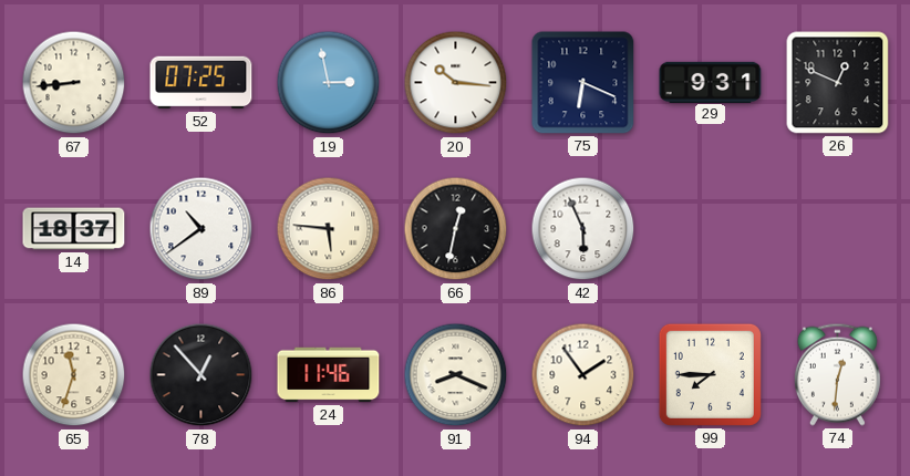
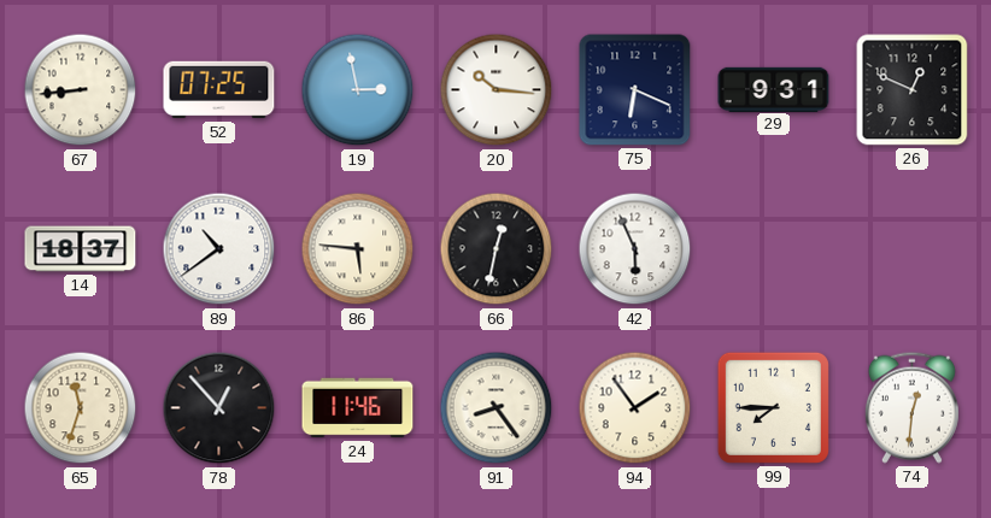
91: 8:19 -> 8:24
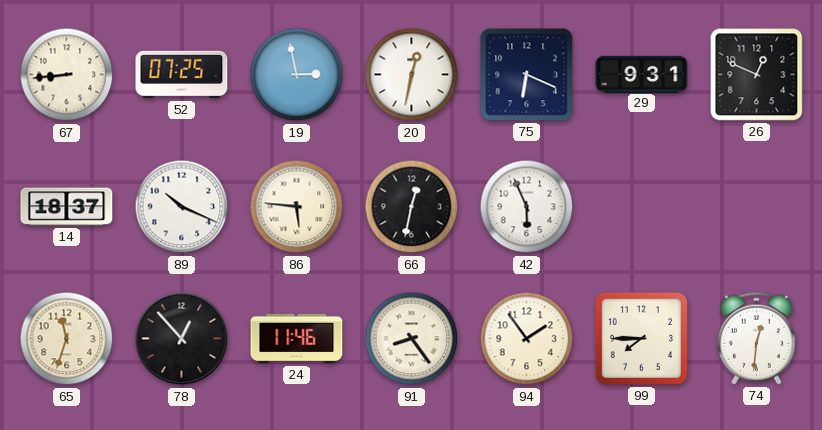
20: 10:16 -> 12:32
89: 10:39 -> 10:19
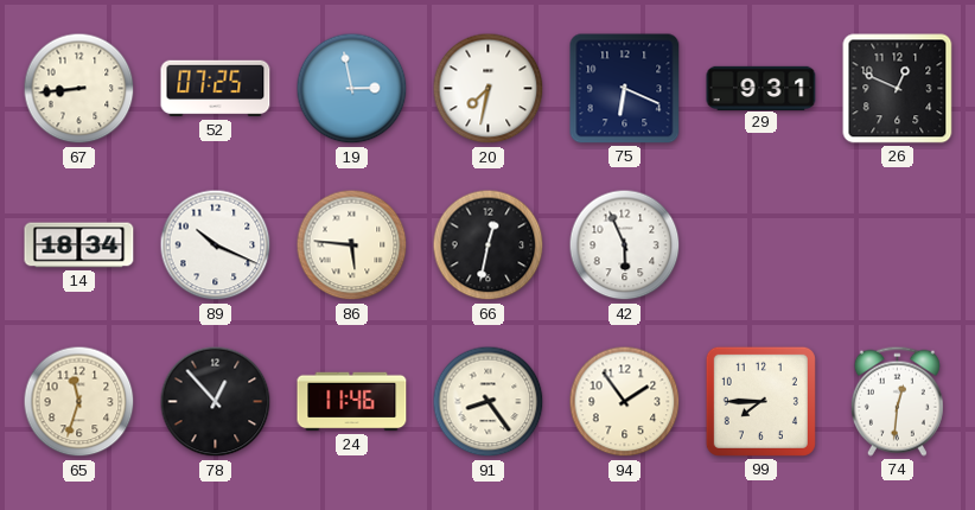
20: 12:32 -> 7:32
14: 18:37 -> 18:34
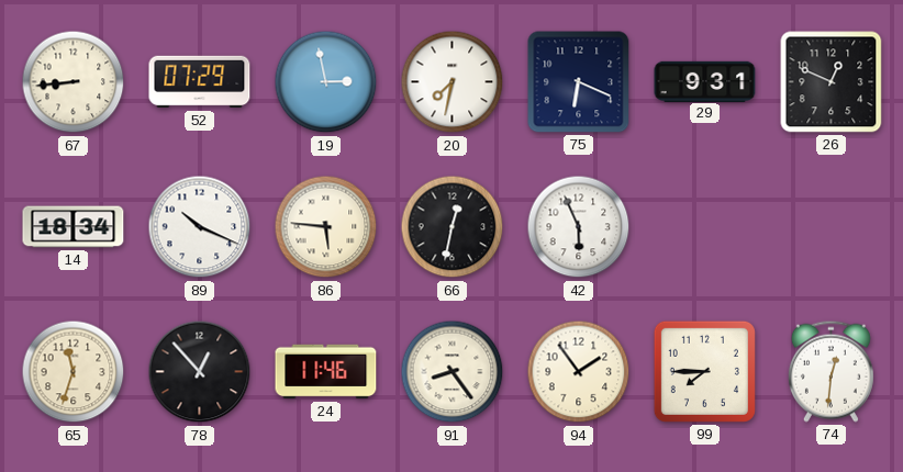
52: 07:25 -> 07:29
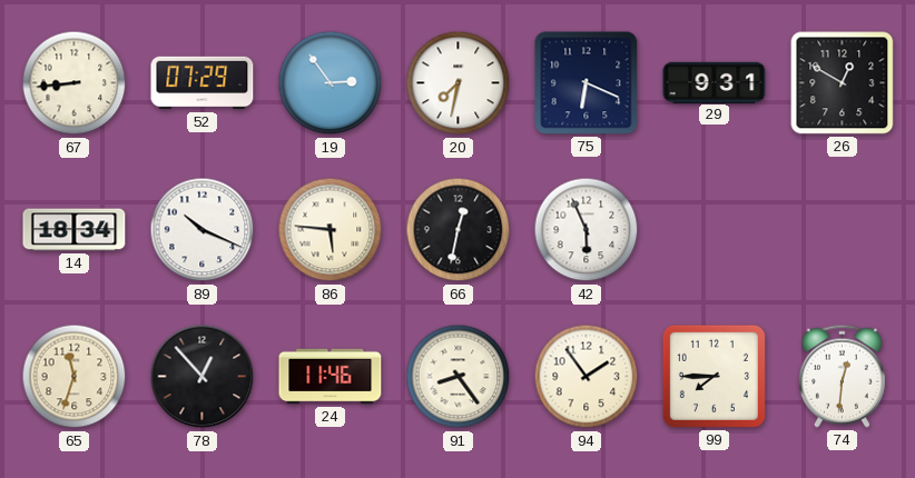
19: 2:58 -> 2:54
26: 12:49 -> 12:50
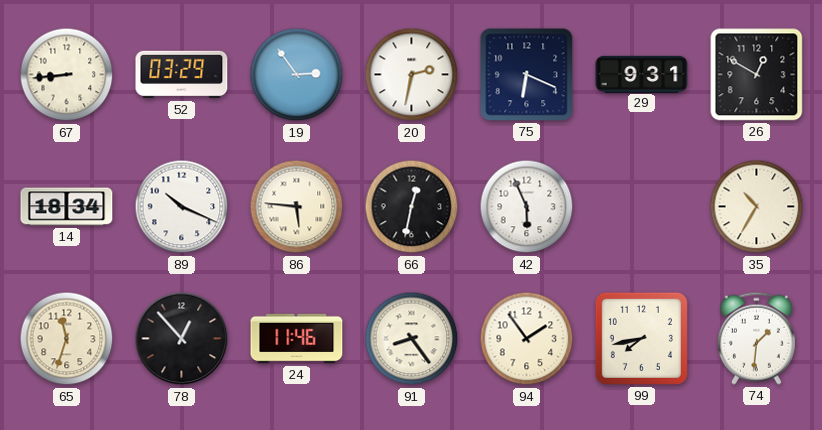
52: 07:29 -> 03:29
20: 7:32 -> 2:32
35: none -> 10:35
99: 7:45 -> 7:43
74: 12:31 -> 1:31
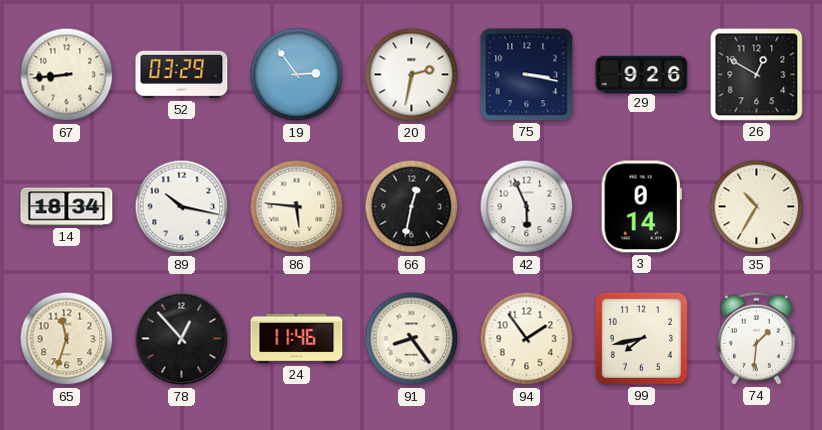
75: 6:19 -> 3:17
29: 9:31 -> 9:26
89: 10:19 -> 10:17
3: none -> 0:14
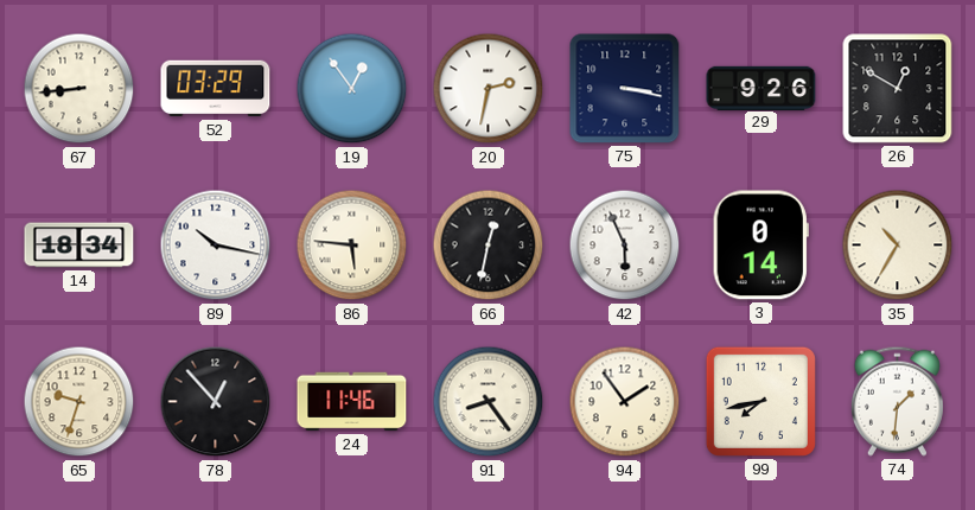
19: 2:54 -> 12:54
65: 11:33 -> 9:33
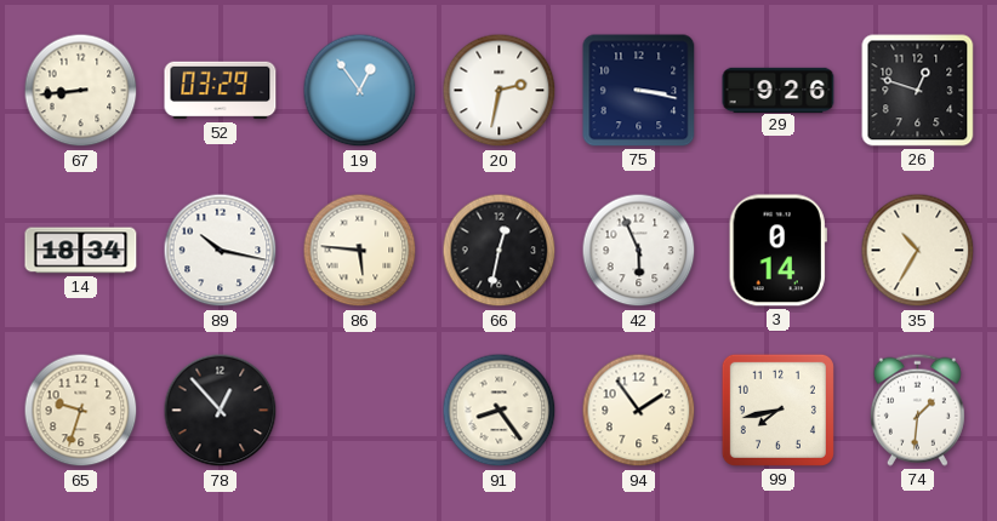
26: 12:50 -> 12:48
24: 11:46 -> none
